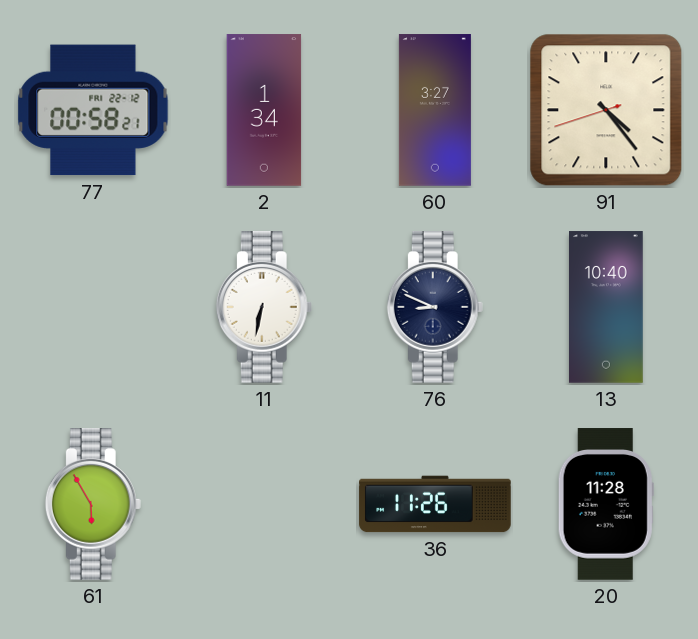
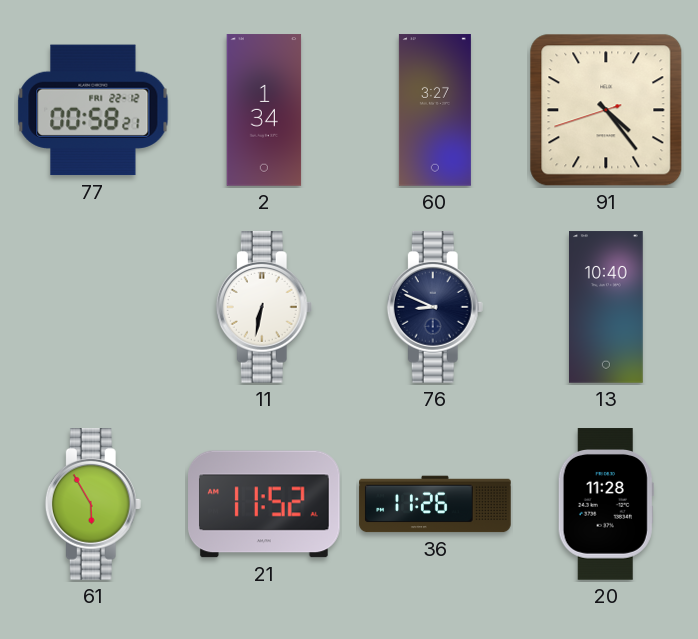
21: none -> 11:52
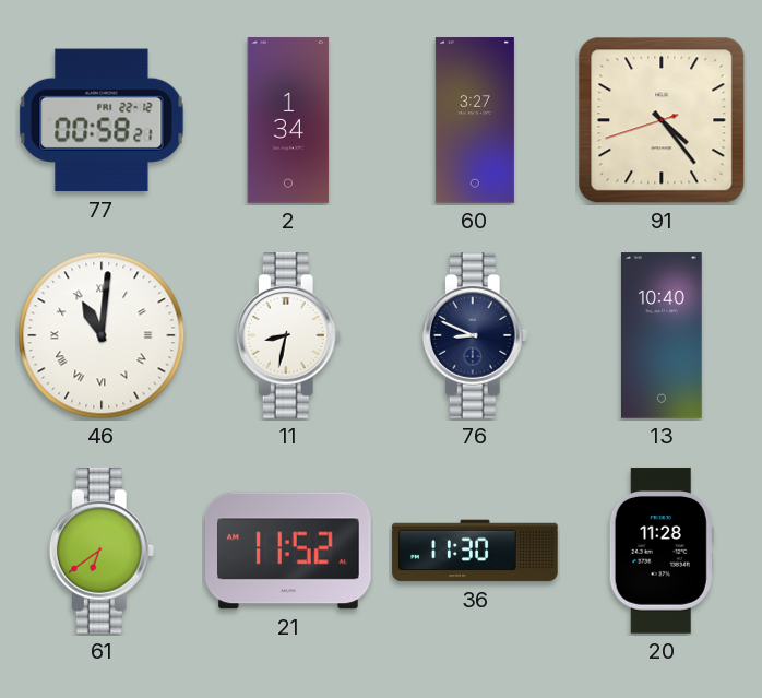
46: none -> 11:01
11: 6:32 -> 8:32
61: 5:55 -> 6:39
36: 11:26 -> 11:30
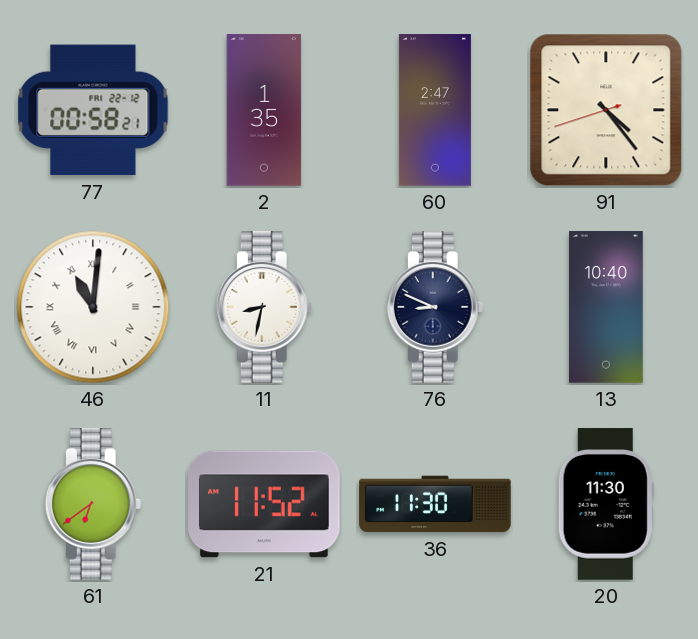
2: 1:34 -> 1:35
60: 3:27 -> 2:47
20: 11:28 -> 11:30
